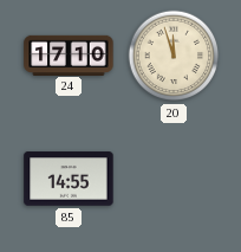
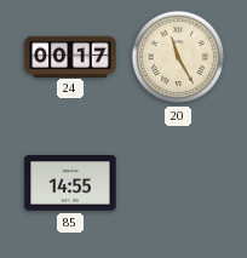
24: 17:10 -> 00:17
20: 11:57 -> 11:25
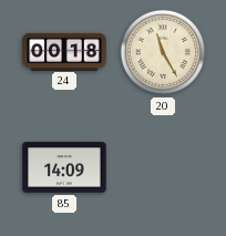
24: 00:17 -> 00:18
85: 14:55 -> 14:09
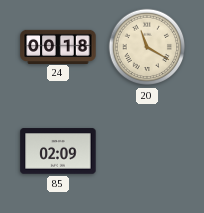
20: 11:25 -> 11:20
85: 14:09 -> 02:09
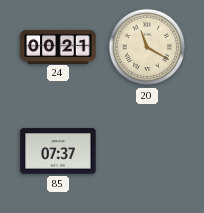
24: 00:18 -> 00:21
85: 02:09 -> 07:37
